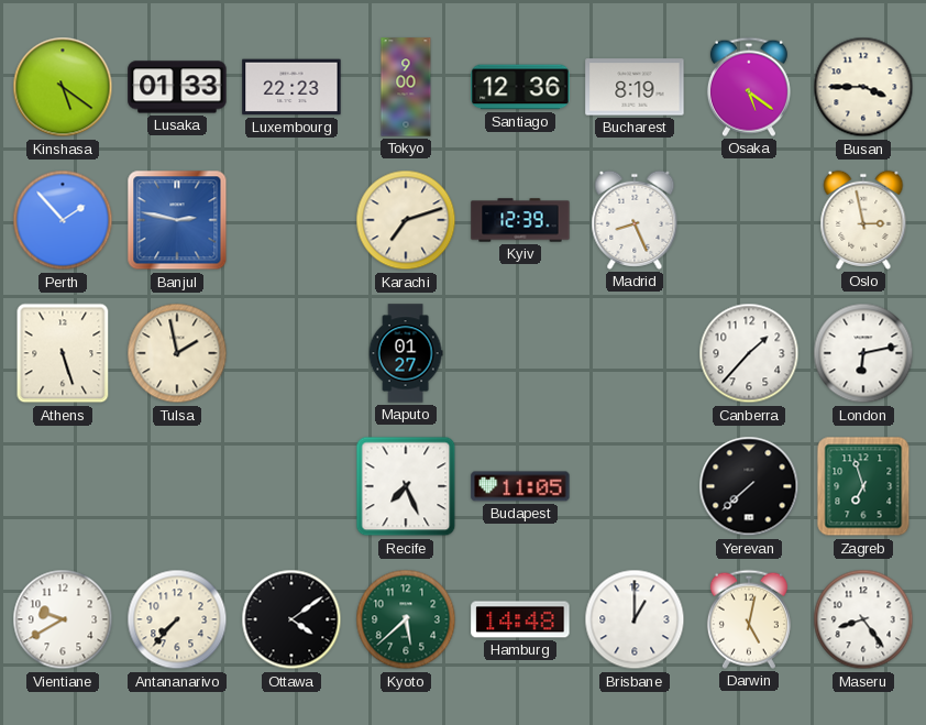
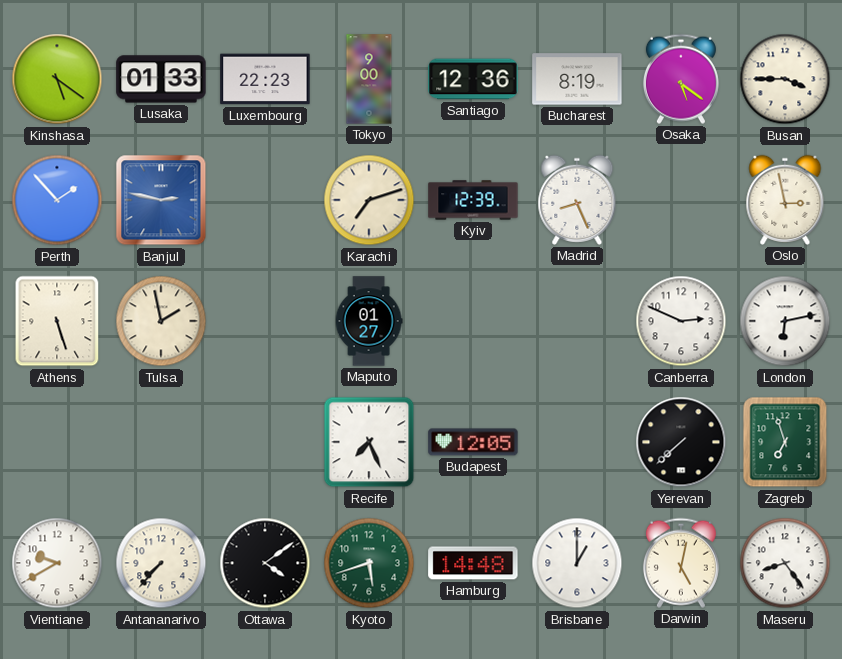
Canberra: 1:37 -> 2:49
Budapest: 11:05 -> 12:05
Kyoto: 5:38 -> 5:42
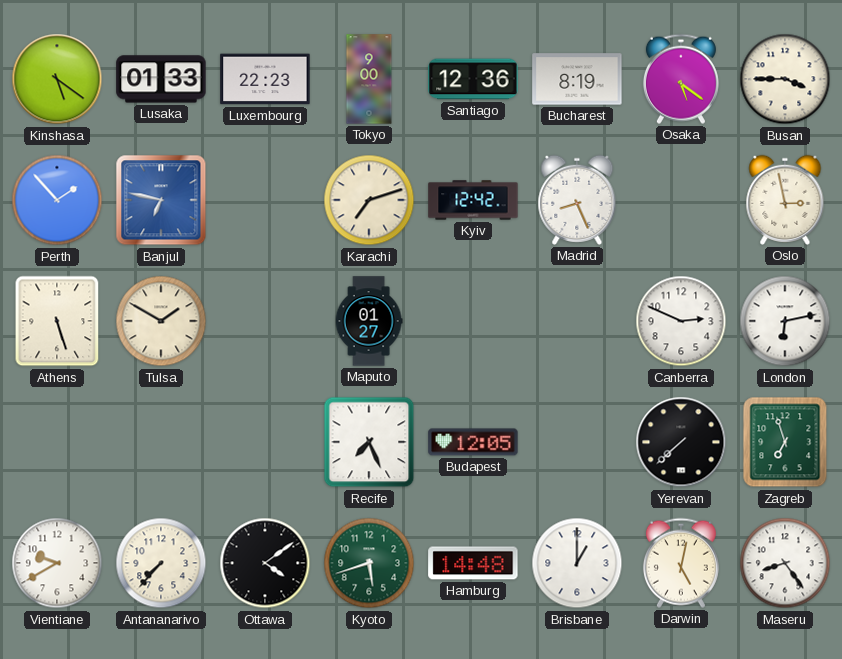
Banjul: 2:47 -> 6:47
Kyiv: 12:39 -> 12:42
Tulsa: 1:58 -> 1:50
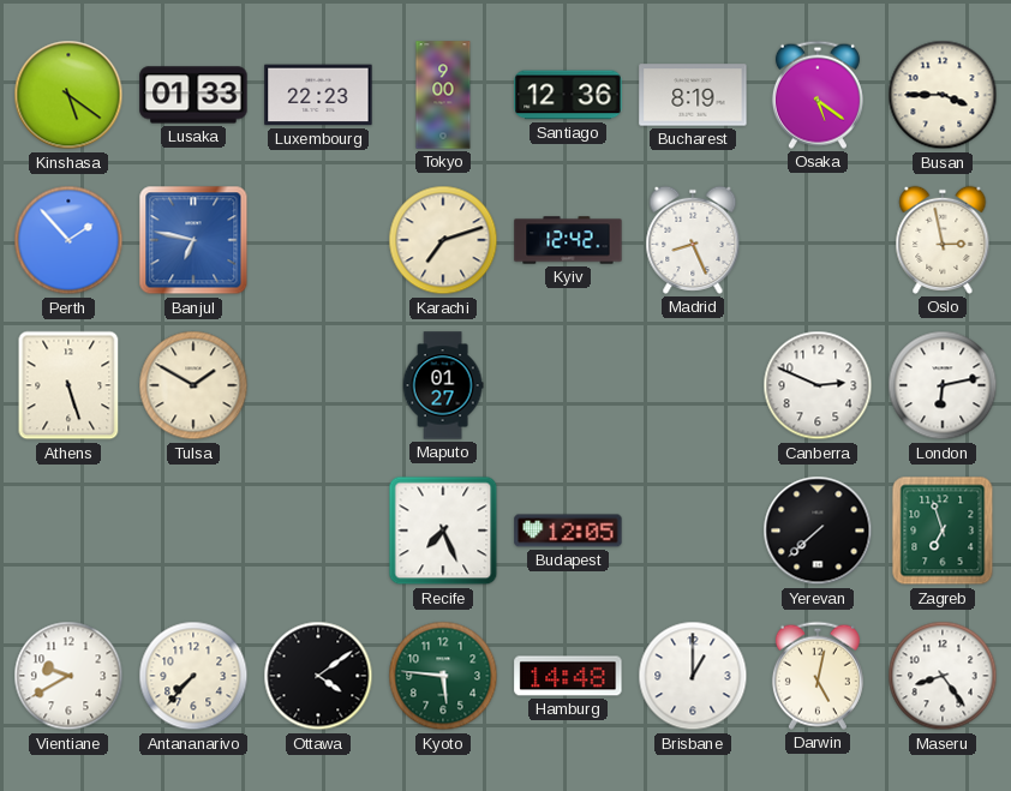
Kyoto: 5:42 -> 5:46
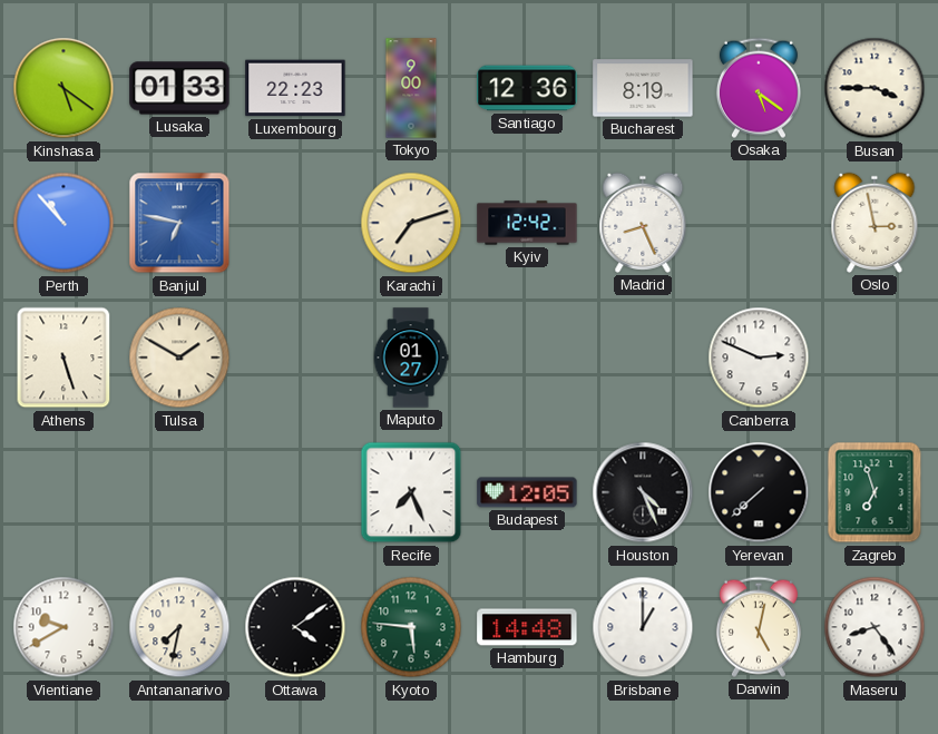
Perth: 1:53 -> 10:53
London: 6:13 -> none
Houston: none -> 4:26
Antananarivo: 7:37 -> 7:32
